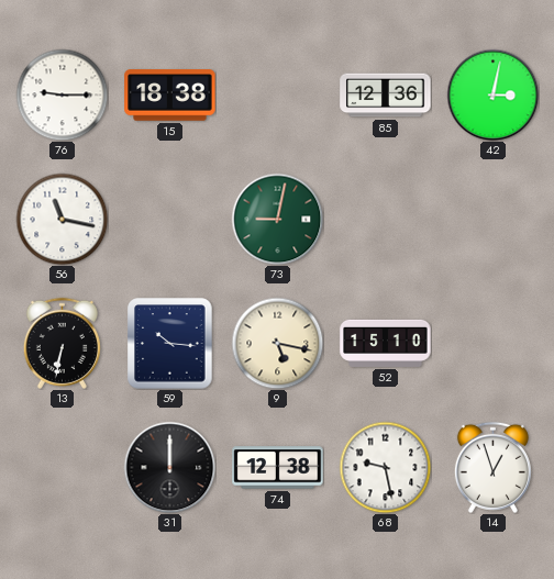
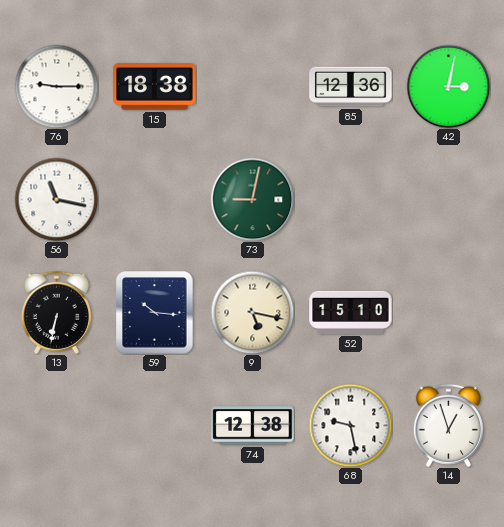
31: 12:00 -> none
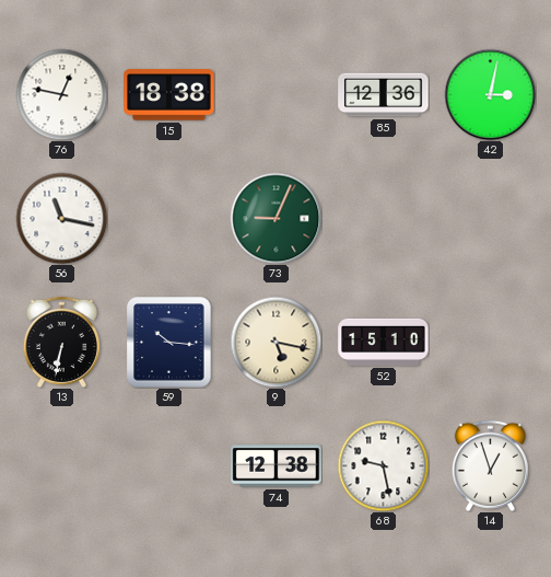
76: 9:15 -> 12:47
73: 9:02 -> 9:04
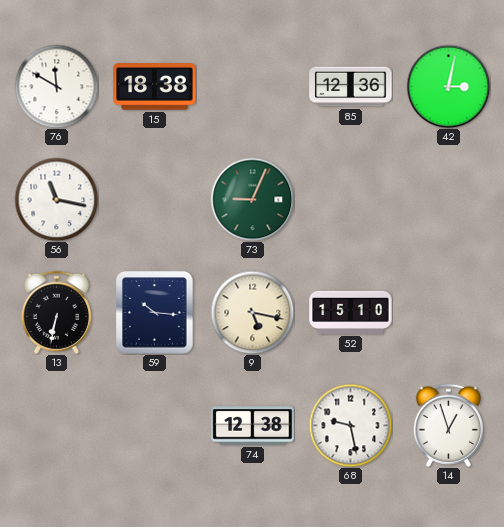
76: 12:47 -> 11:50
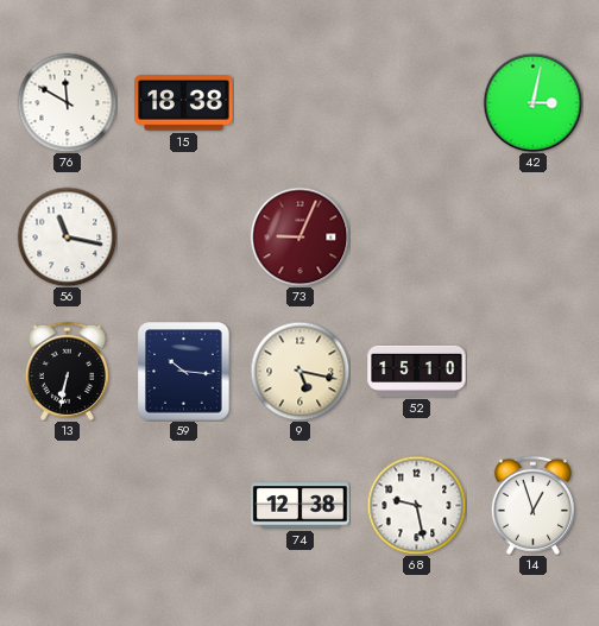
85: 12:36 -> none
73 dial: green -> burgundy
